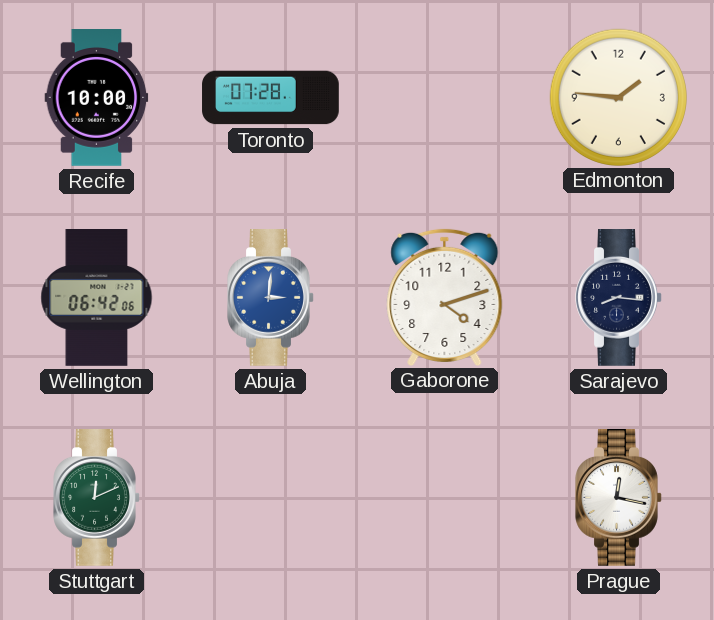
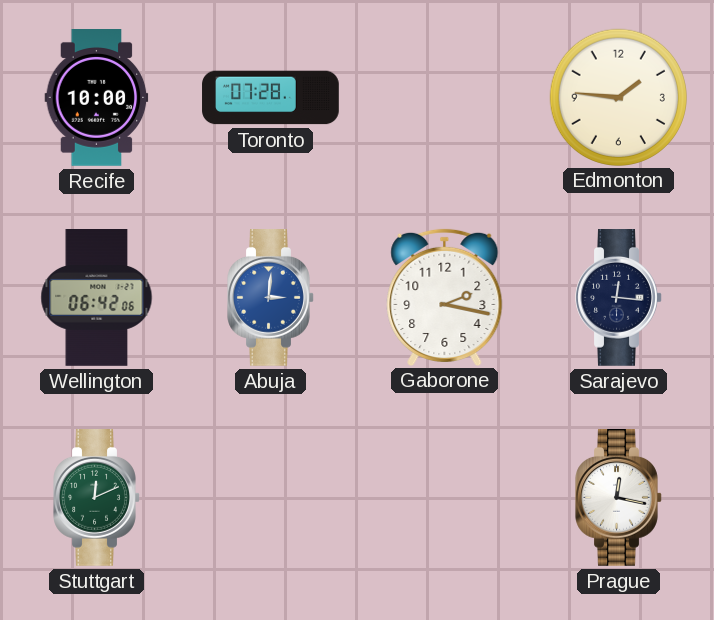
Gaborone: 4:12 -> 2:17
Sarajevo: 8:16 -> 12:16
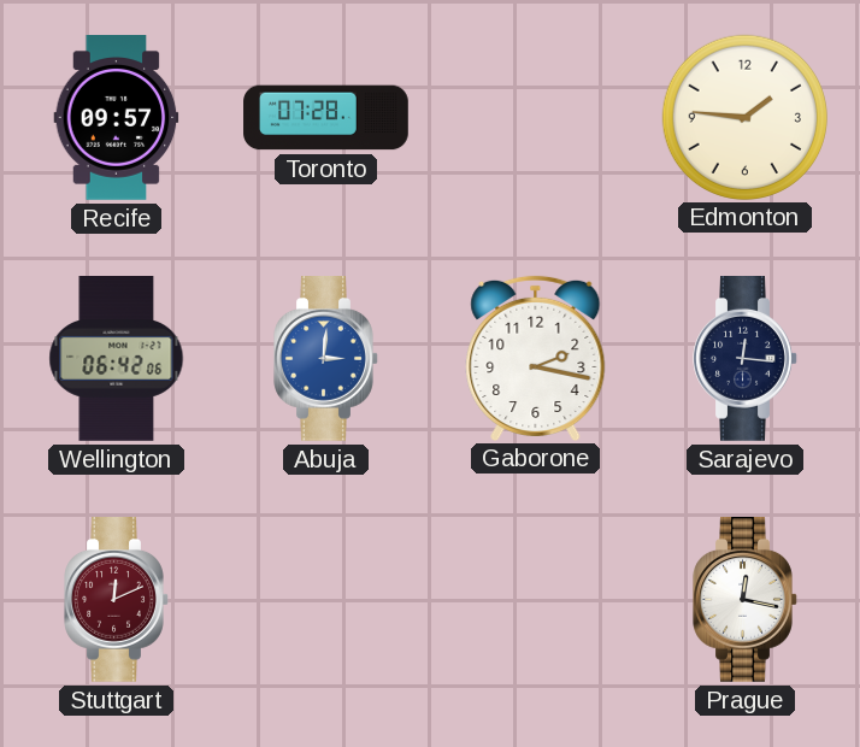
Recife: 10:00 -> 09:57
Stuttgart dial: green -> burgundy
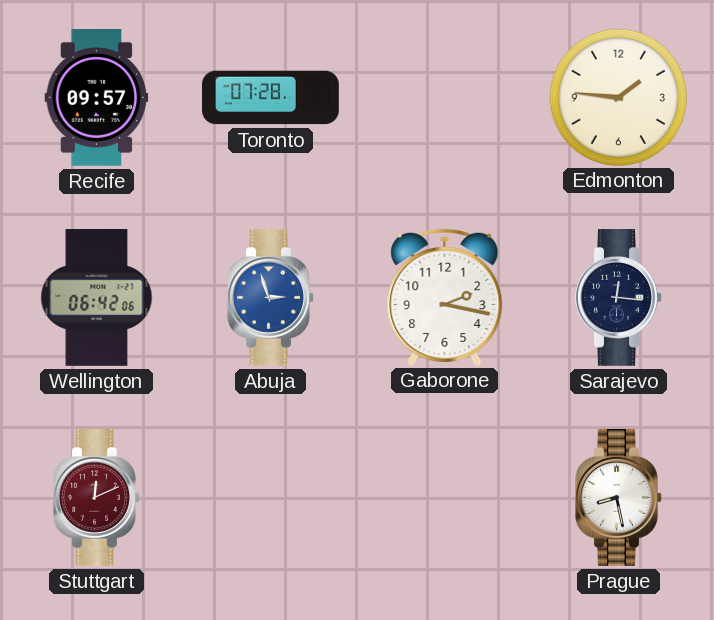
Abuja: 3:01 -> 2:57
Prague: 12:17 -> 8:28
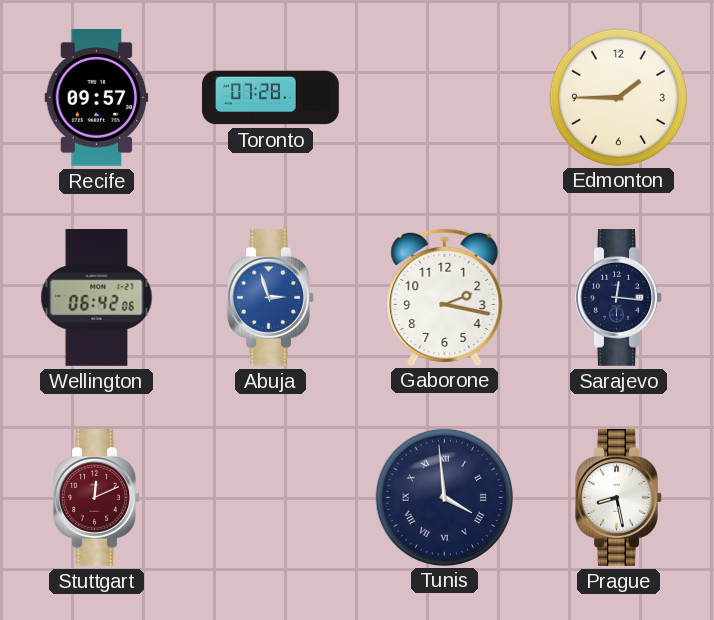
Edmonton: 1:46 -> 1:45
Tunis: none -> 3:59
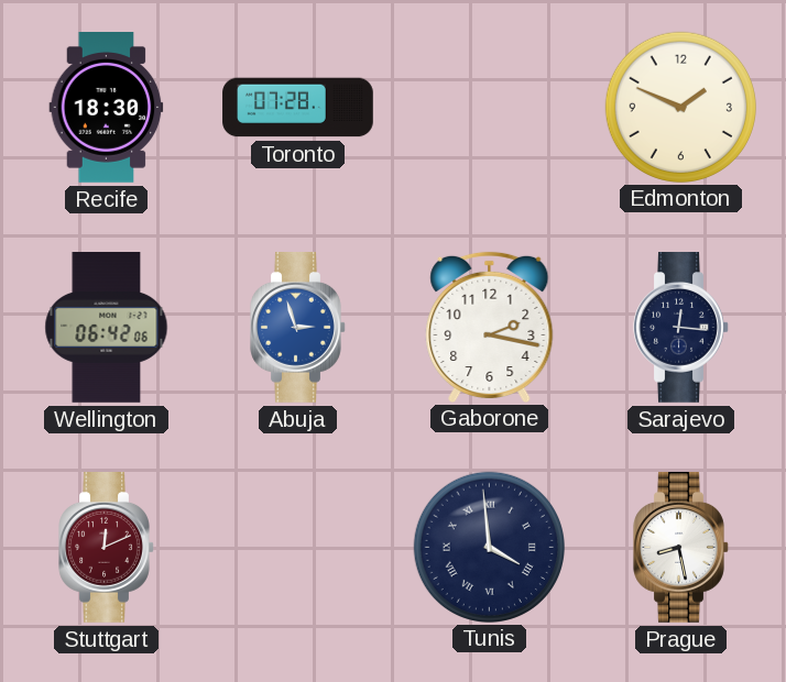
Recife: 09:57 -> 18:30
Edmonton: 1:45 -> 1:49
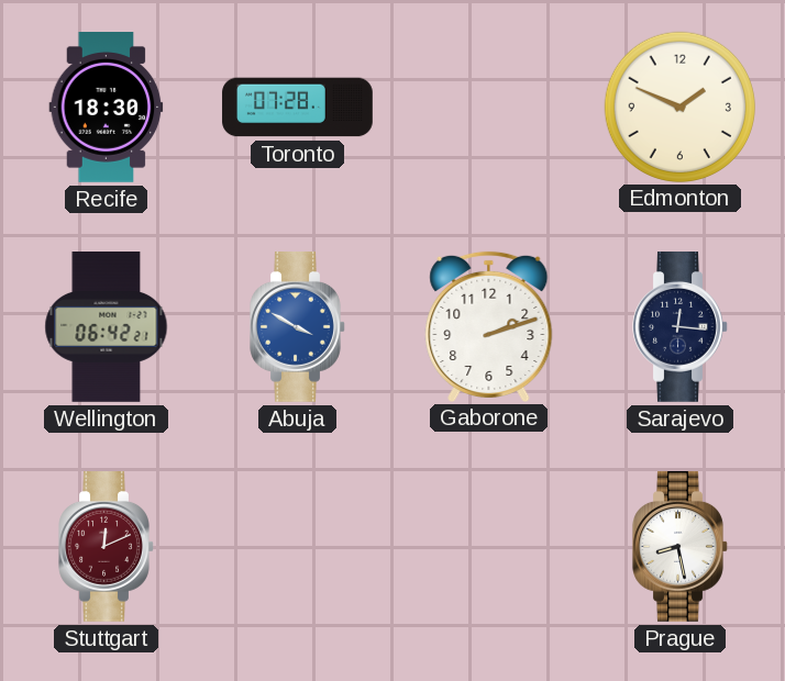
Wellington: 06:42:06 -> 06:42:21
Abuja: 2:57 -> 3:50
Gaborone: 2:17 -> 2:12
Tunis: 3:59 -> none
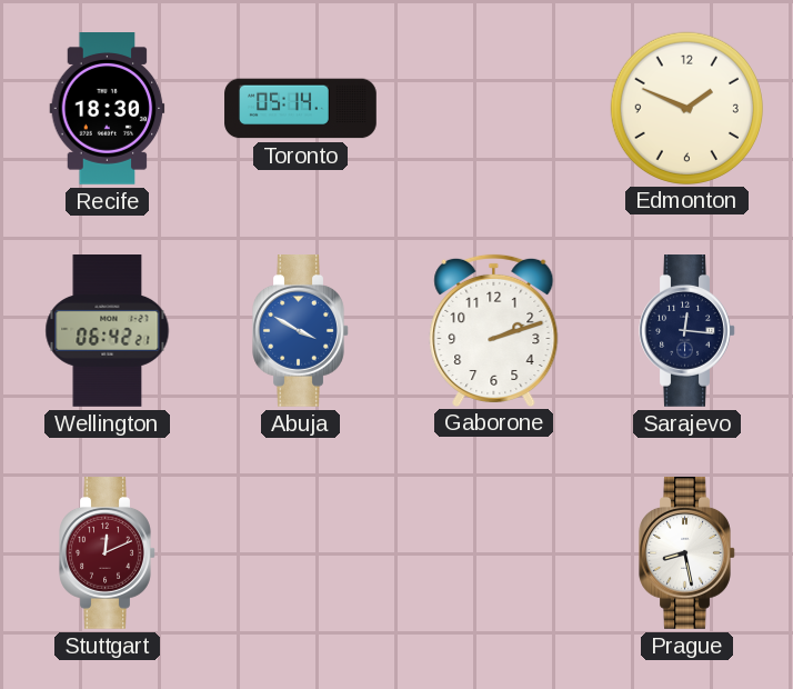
Toronto: 07:28 -> 05:14
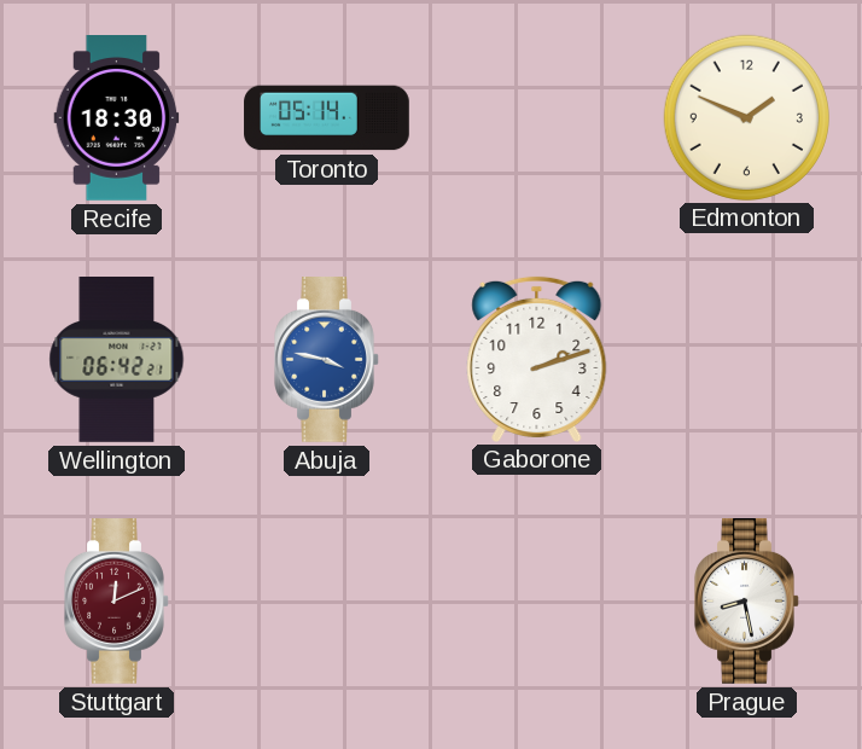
Abuja: 3:50 -> 3:47
Sarajevo: 12:16 -> none
